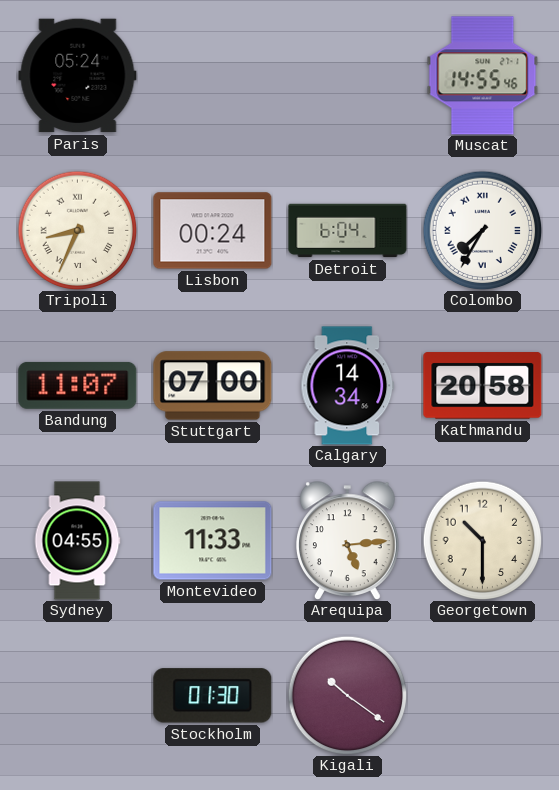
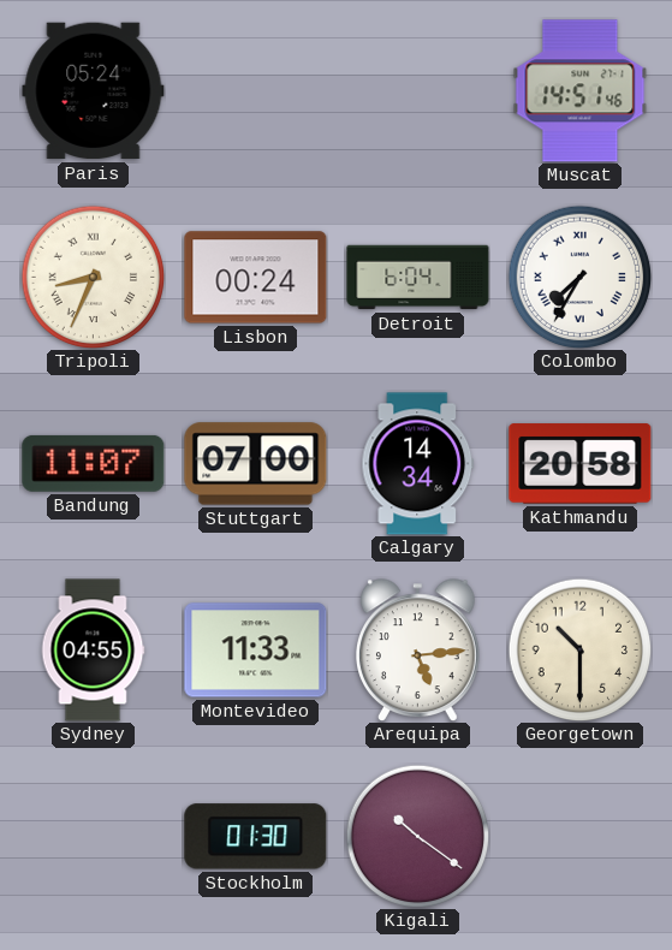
Muscat: 14:55 -> 14:51
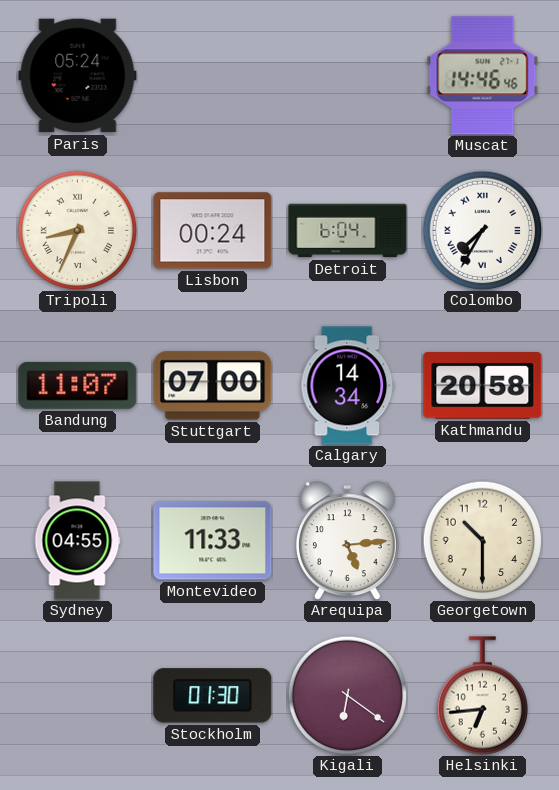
Muscat: 14:51 -> 14:46
Kigali: 10:21 -> 6:21
Helsinki: none -> 6:44
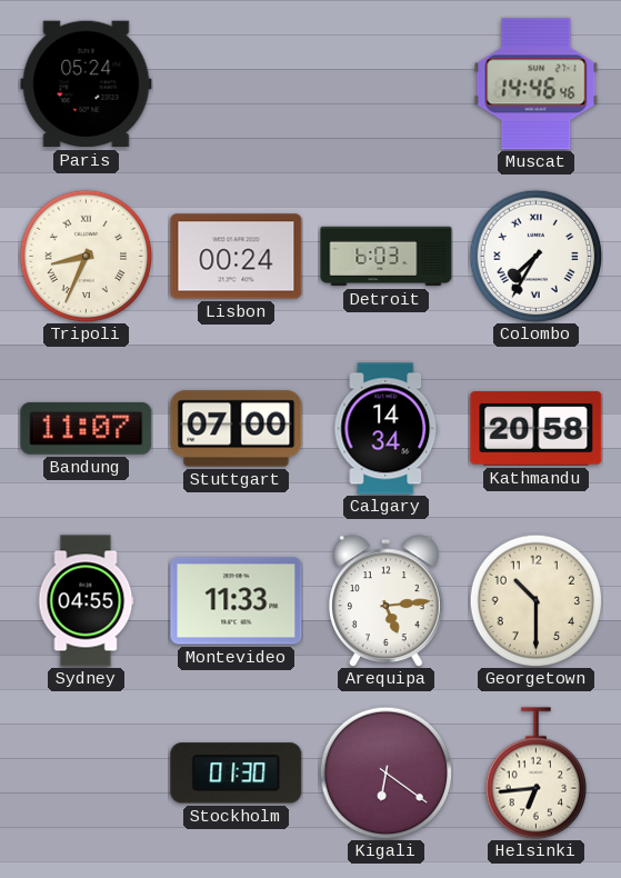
Detroit: 6:04 -> 6:03
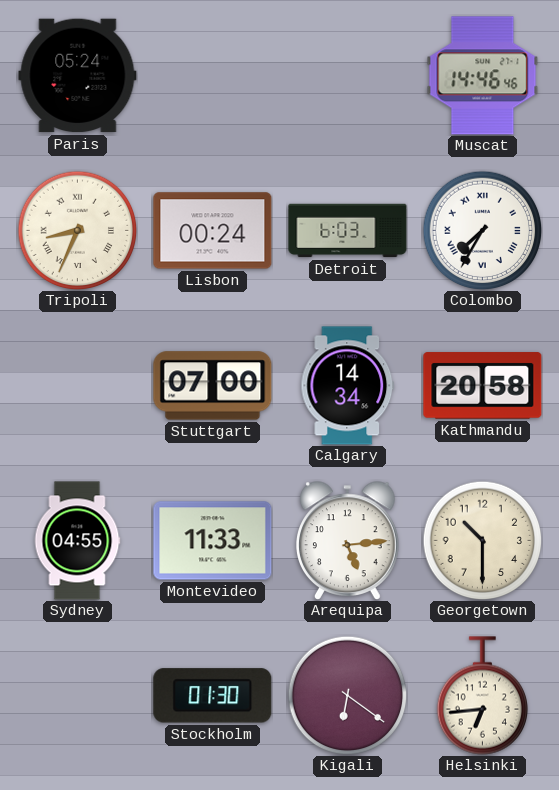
Bandung: 11:07 -> none
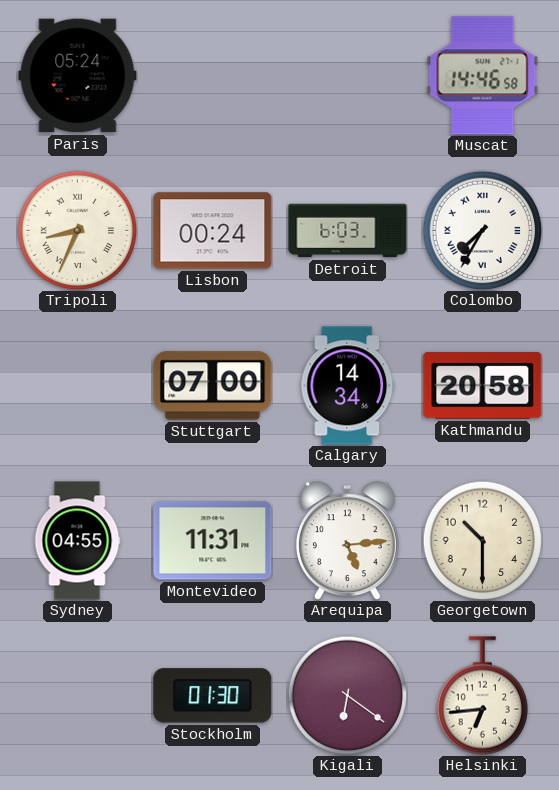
Muscat: 14:46:46 -> 14:46:58
Montevideo: 11:33 -> 11:31
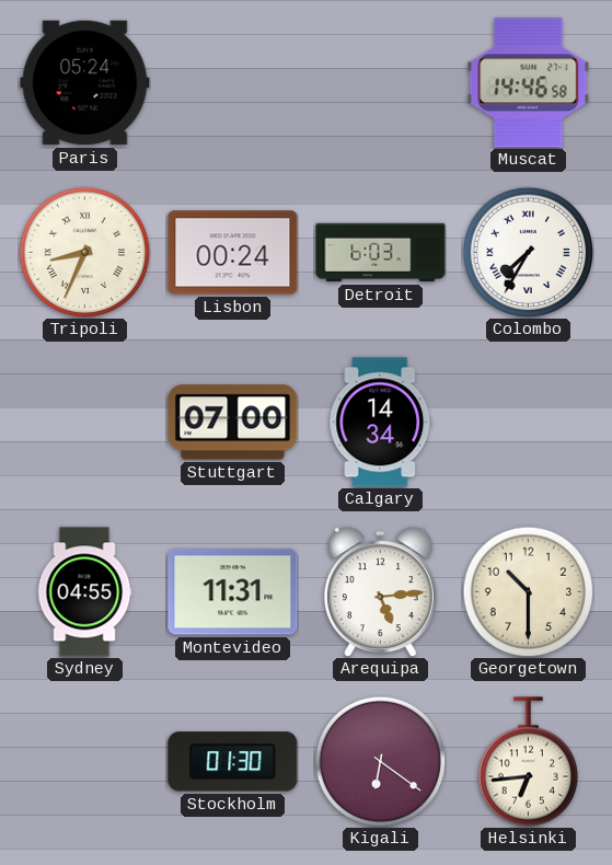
Kathmandu: 20:58 -> none
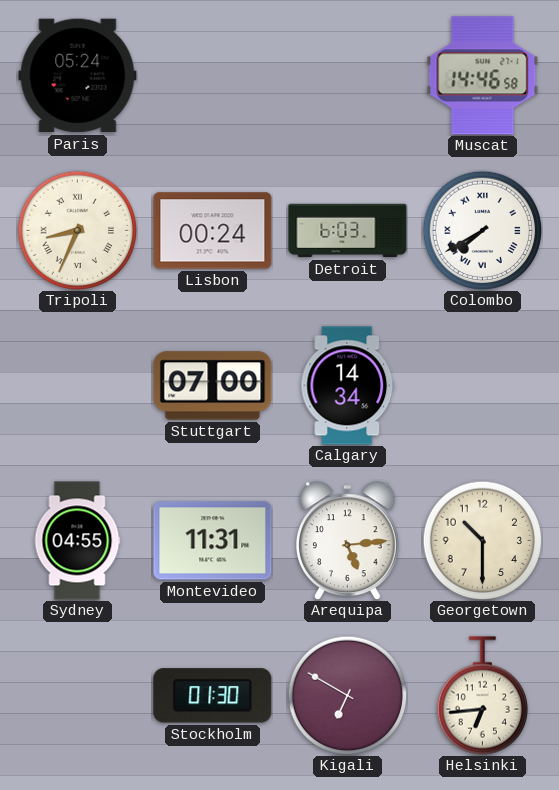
Colombo: 7:35 -> 7:40
Kigali: 6:21 -> 6:50
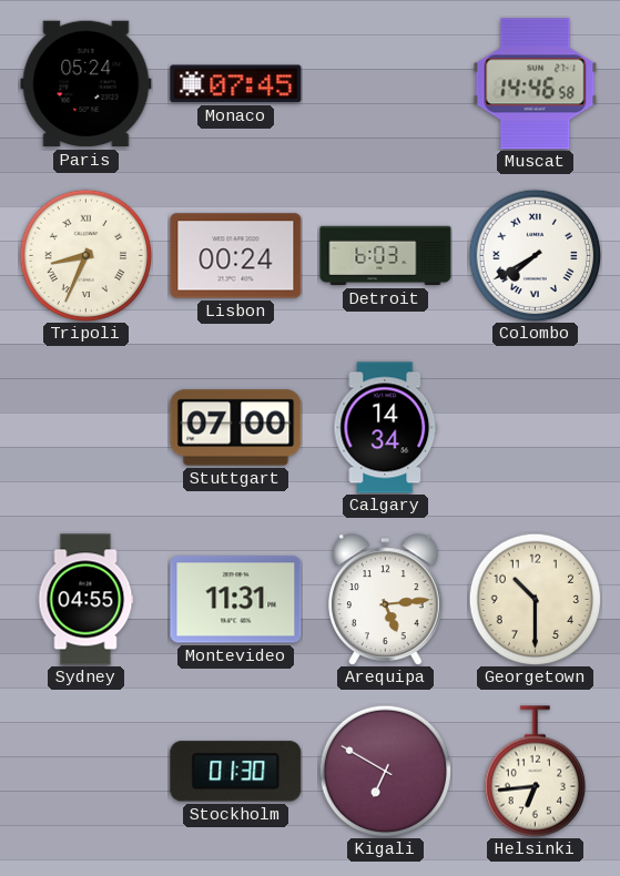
Monaco: none -> 07:45
